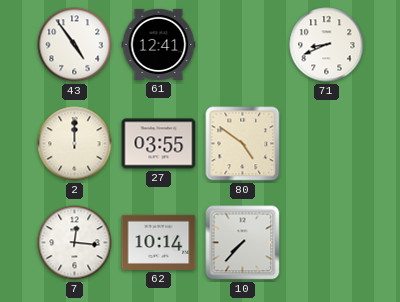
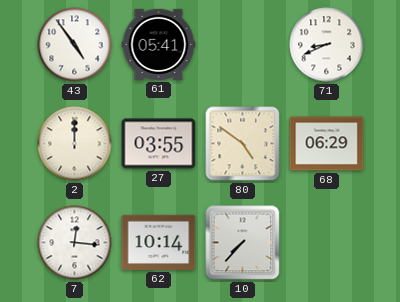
61: 12:41 -> 05:41
68: none -> 06:29
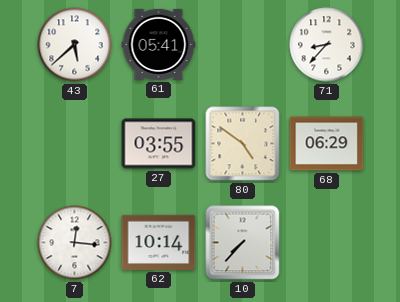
43: 4:54 -> 5:38
71: 8:41 -> 8:37
2: 12:00 -> none
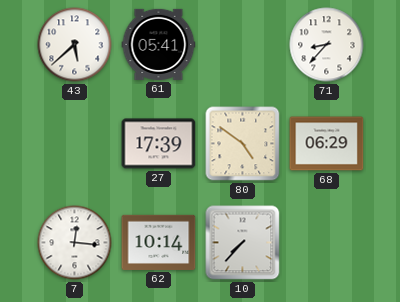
27: 03:55 -> 17:39
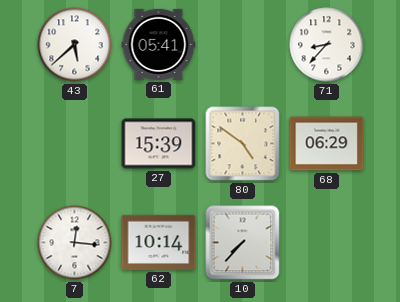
27: 17:39 -> 15:39
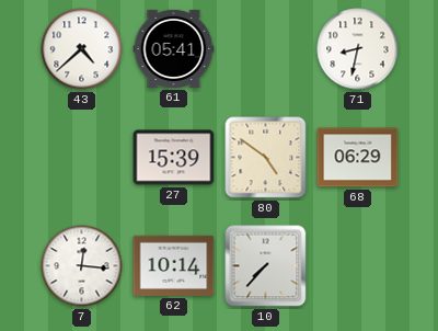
43: 5:38 -> 4:38
71: 8:37 -> 8:32
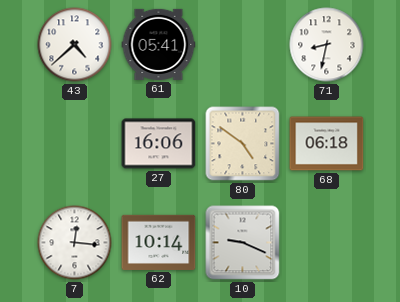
27: 15:39 -> 16:06
68: 06:29 -> 06:18
10: 7:37 -> 9:19
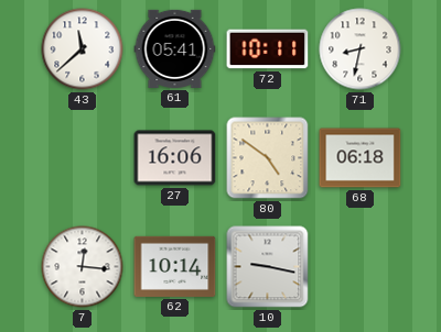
43: 4:38 -> 11:38
72: none -> 10:11
10: 9:19 -> 9:17
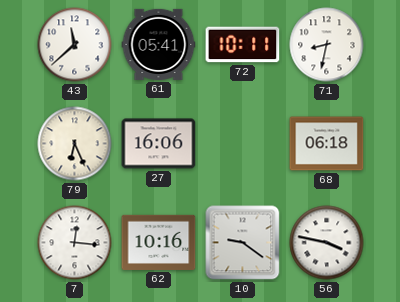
79: none -> 6:26
80: 4:51 -> none
62: 10:14 -> 10:16
10: 9:17 -> 9:21
56: none -> 3:47
